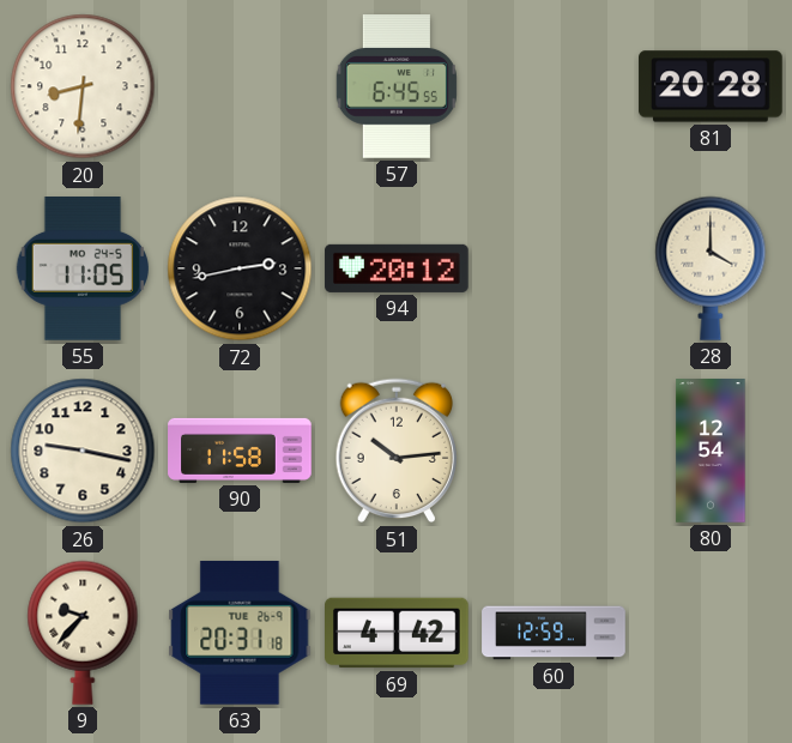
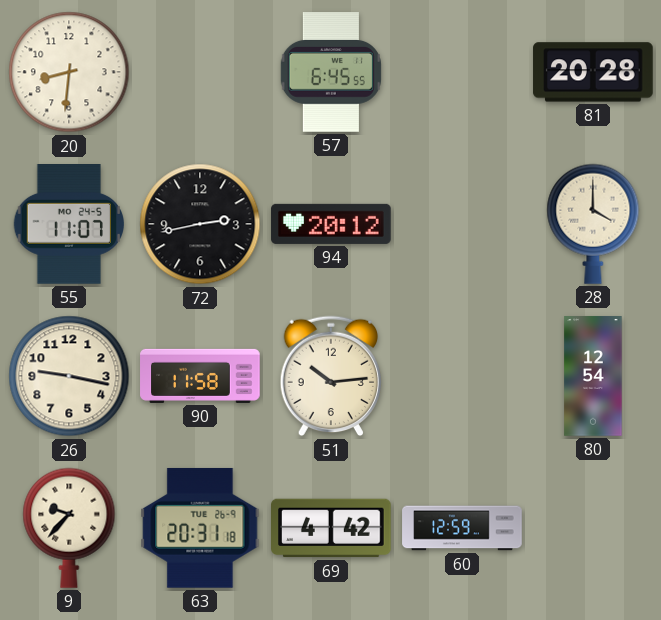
55: 11:05 -> 11:07
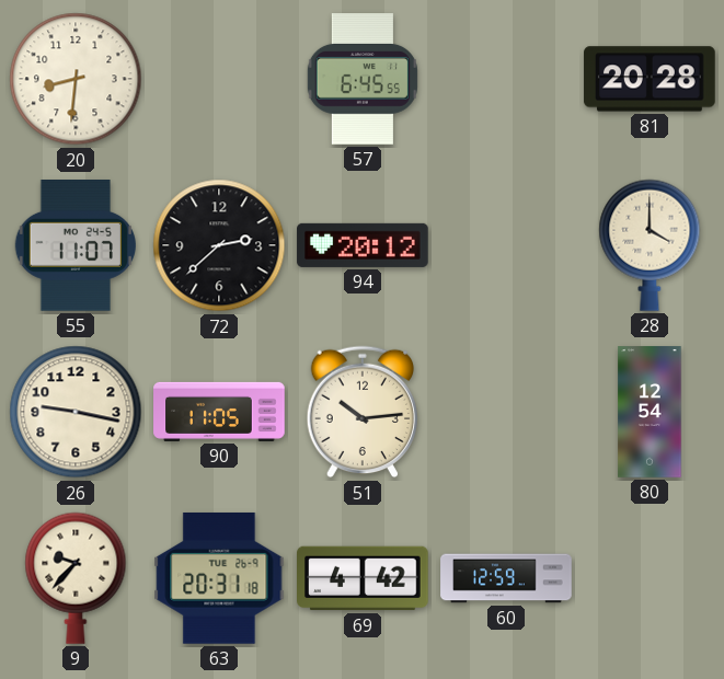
72: 2:43 -> 2:38
90: 11:58 -> 11:05
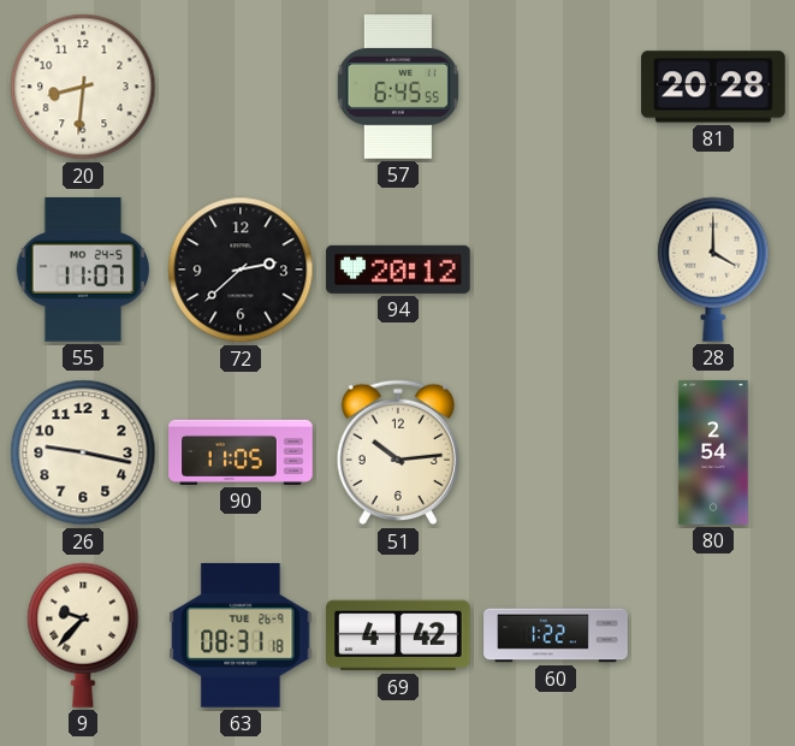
80: 12:54 -> 2:54
63: 20:31 -> 08:31
60: 12:59 -> 1:22
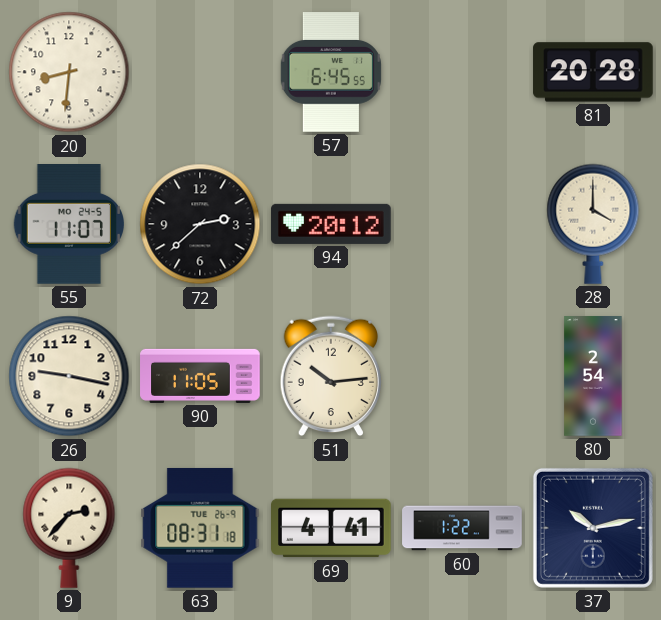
9: 9:37 -> 2:37
69: 4:42 -> 4:41
37: none -> 10:13
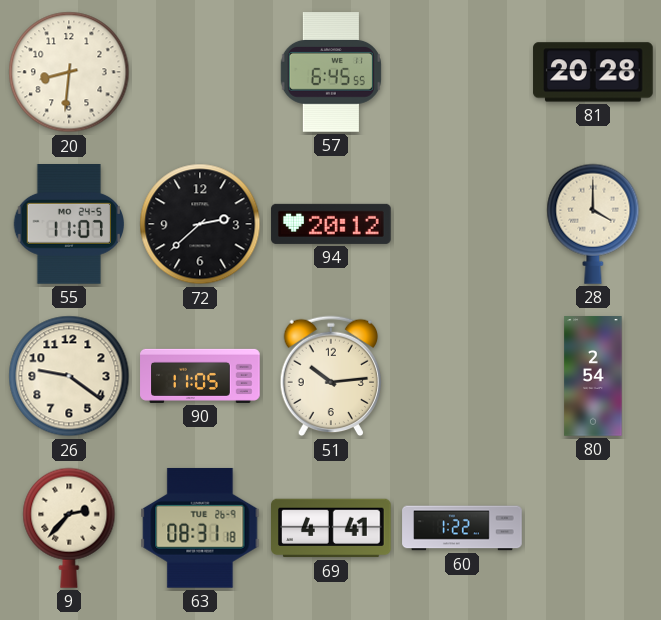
26: 9:17 -> 9:21
37: 10:13 -> none
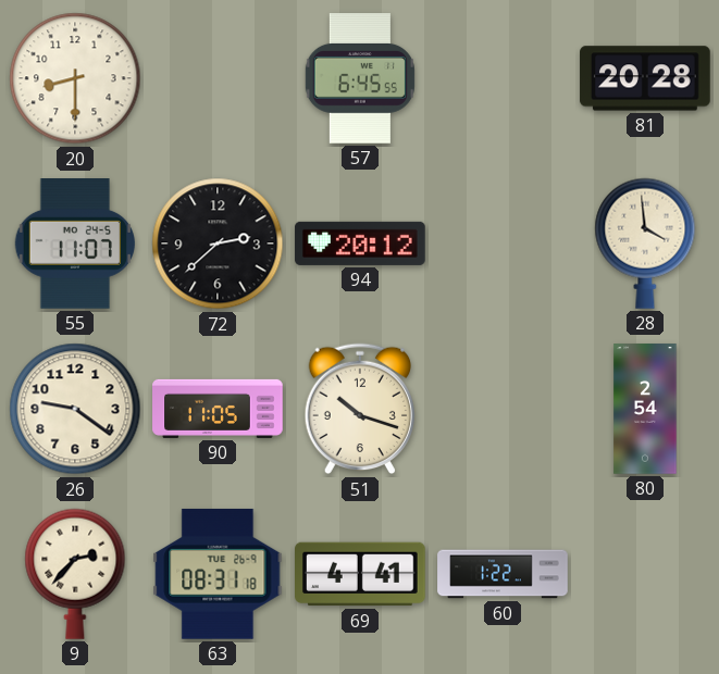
20: 8:31 -> 8:30
28: 4:00 -> 3:59
51: 10:14 -> 10:18
